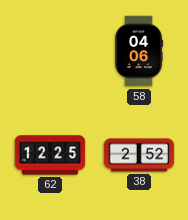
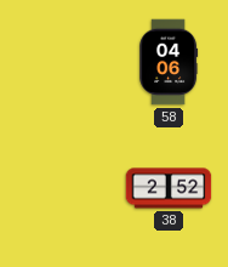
62: 12:25 -> none
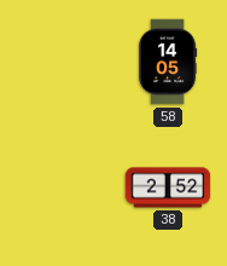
58: 04:06 -> 14:05
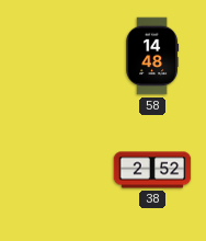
58: 14:05 -> 14:48
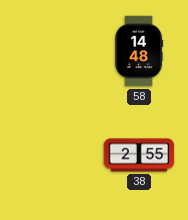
38: 2:52 -> 2:55
